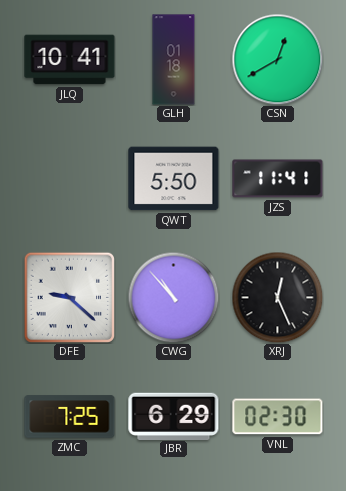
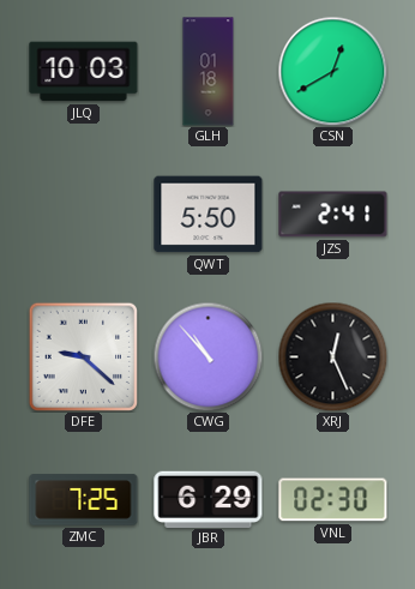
JLQ: 10:41 -> 10:03
JZS: 11:41 -> 2:41
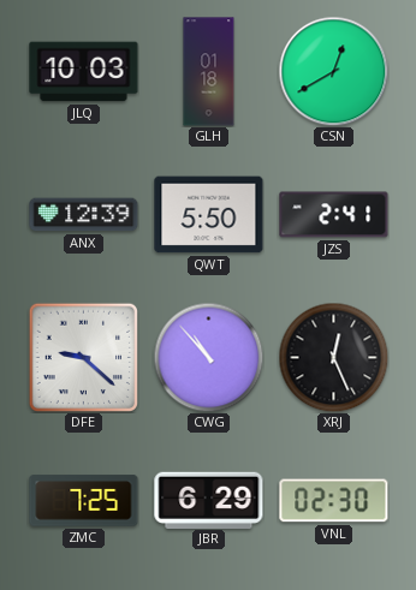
ANX: none -> 12:39
